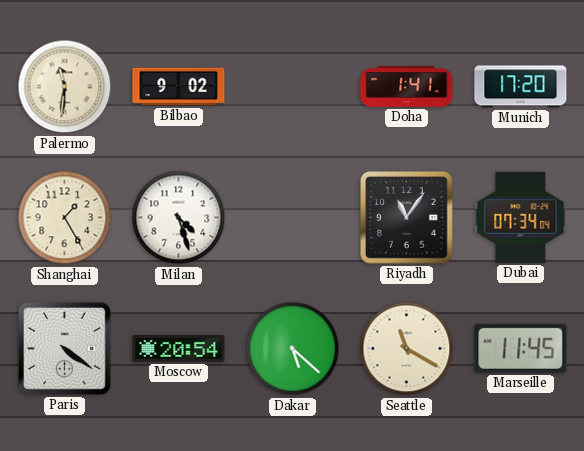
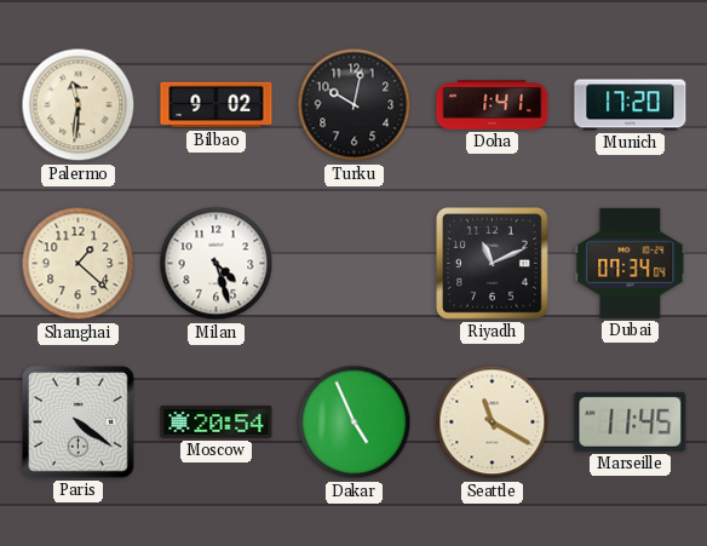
Turku: none -> 10:02
Shanghai: 1:25 -> 1:22
Riyadh: 11:06 -> 11:11
Dakar: 5:22 -> 4:56
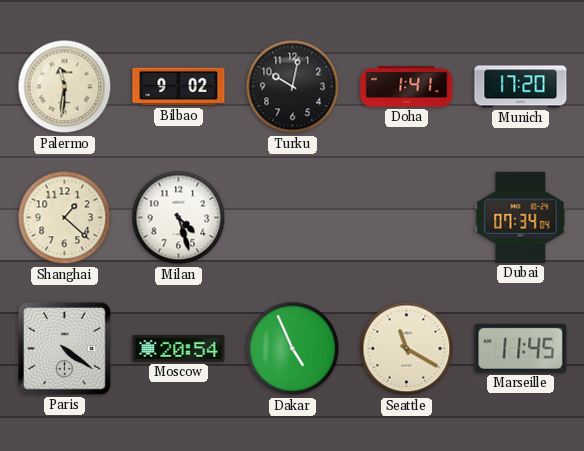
Riyadh: 11:11 -> none
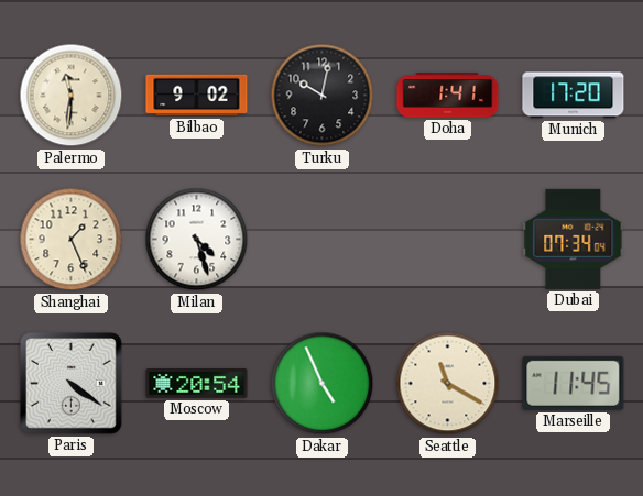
Shanghai: 1:22 -> 1:26
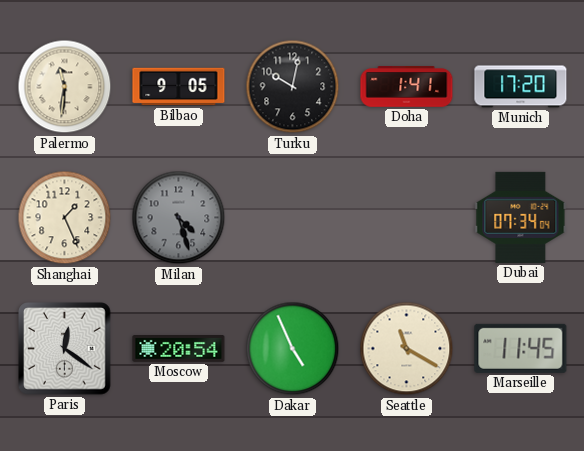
Bilbao: 9:02 -> 9:05
Milan dial: white -> grey
Paris: 4:21 -> 12:21
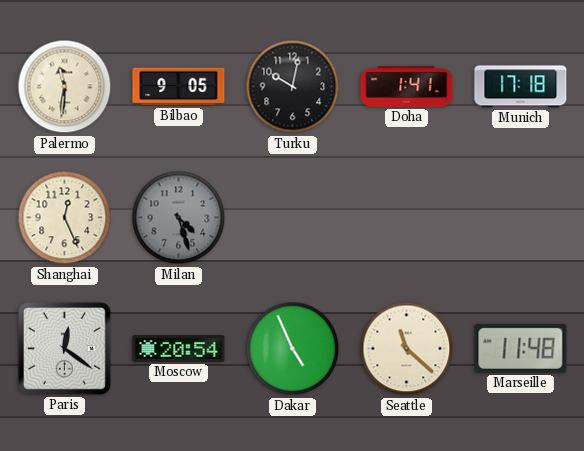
Munich: 17:20 -> 17:18
Shanghai: 1:26 -> 12:26
Dubai: 07:34 -> none
Seattle: 11:20 -> 11:22
Marseille: 11:45 -> 11:48
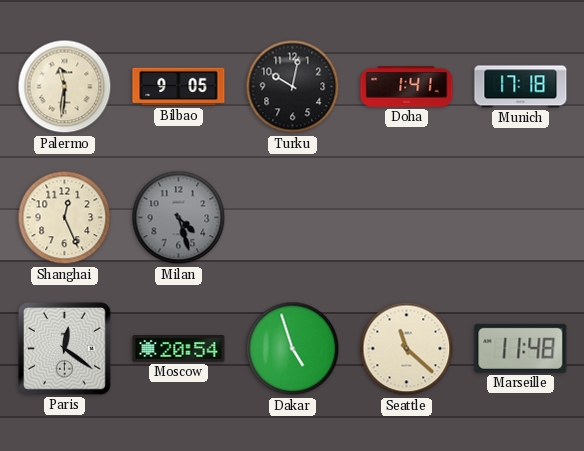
Dakar: 4:56 -> 4:57
